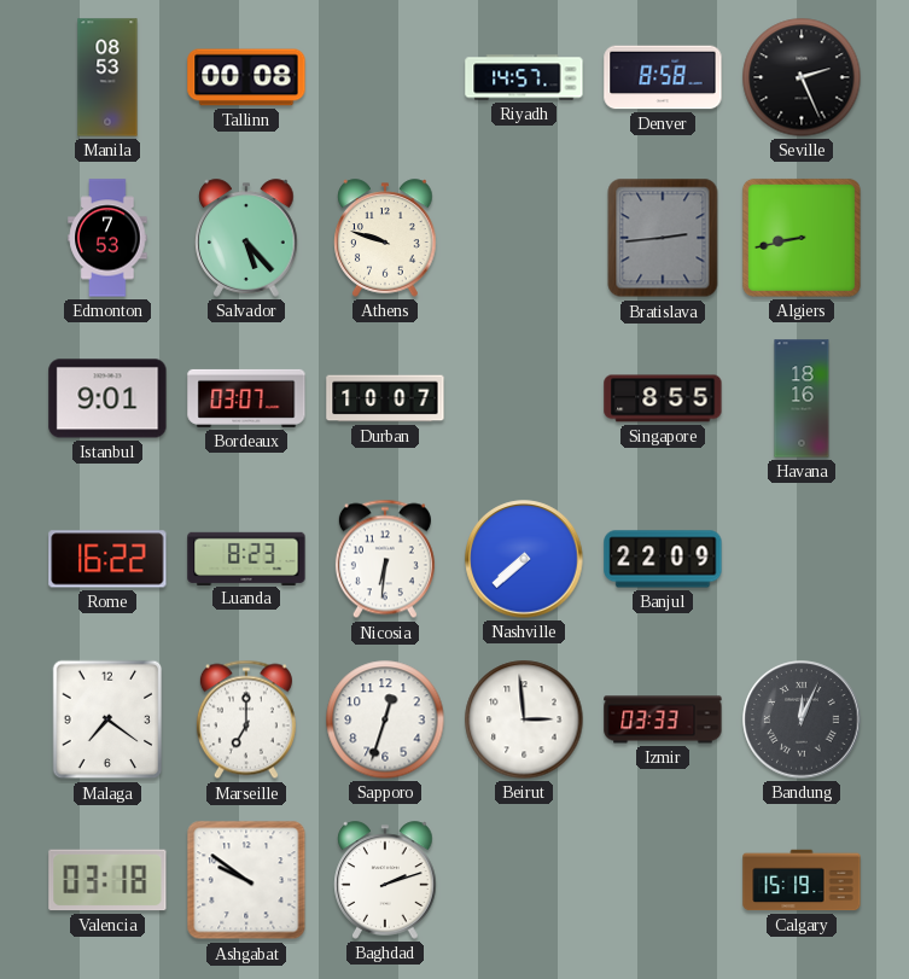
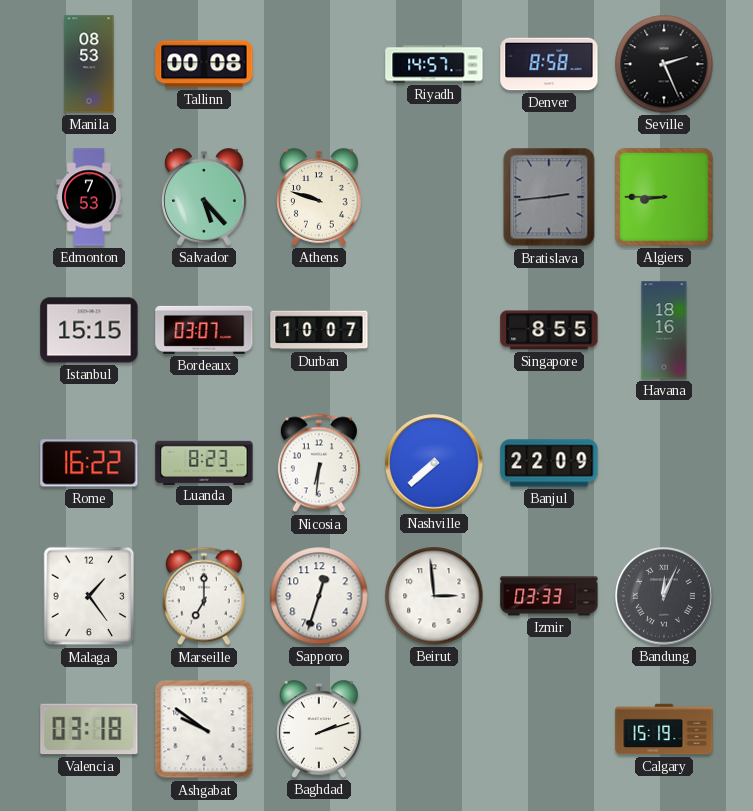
Algiers: 8:43 -> 8:45
Istanbul: 9:01 -> 15:15
Malaga: 7:21 -> 1:24
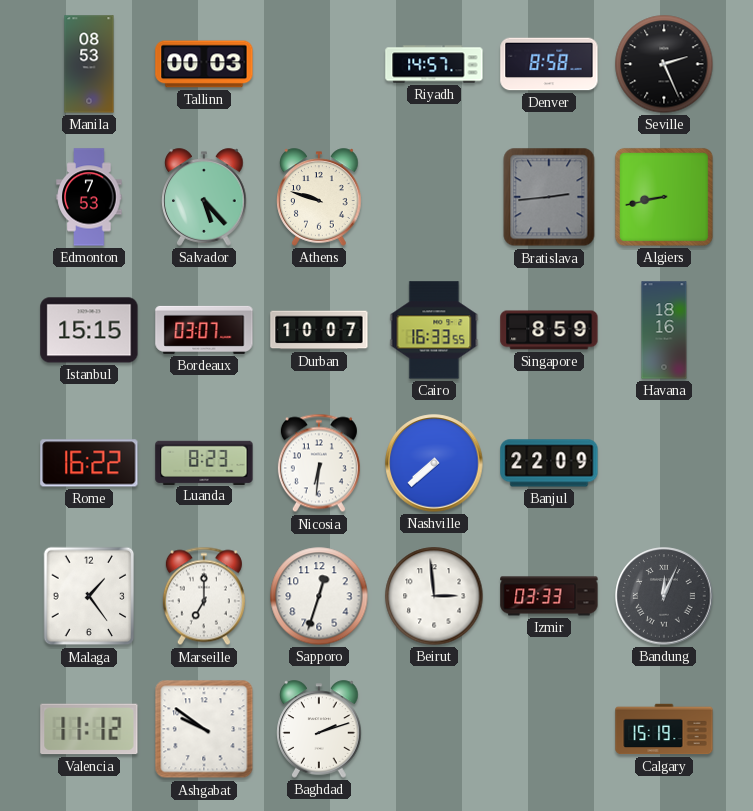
Tallinn: 00:08 -> 00:03
Algiers: 8:45 -> 8:43
Cairo: none -> 16:33
Singapore: 8:55 -> 8:59
Valencia: 03:18 -> 11:12
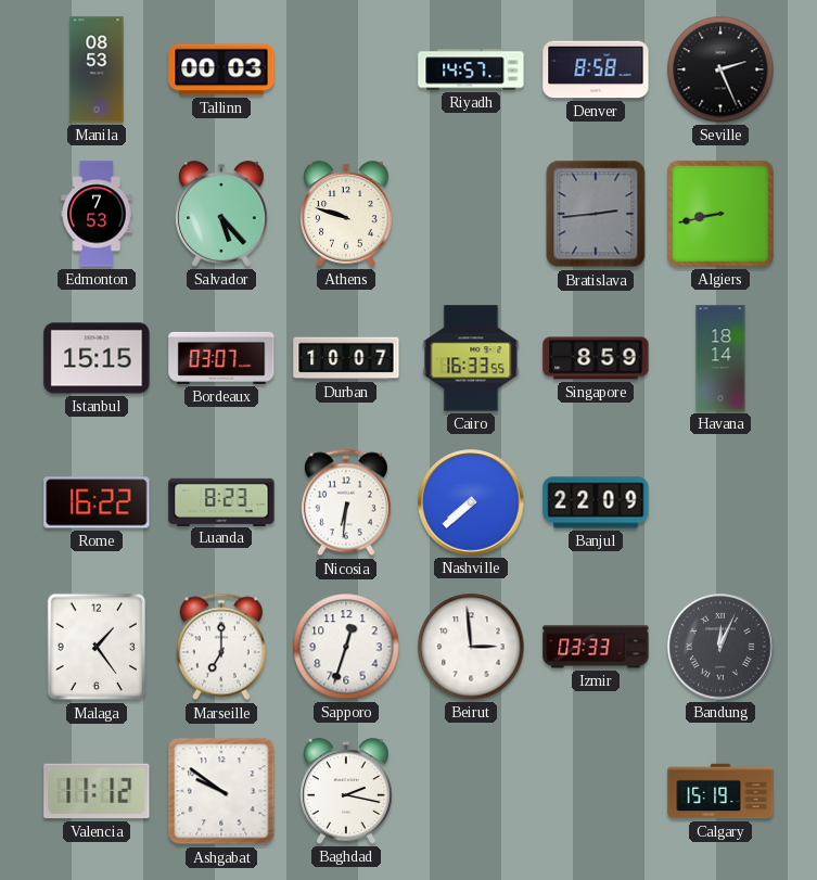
Havana: 18:16 -> 18:14
Baghdad: 2:12 -> 2:17
